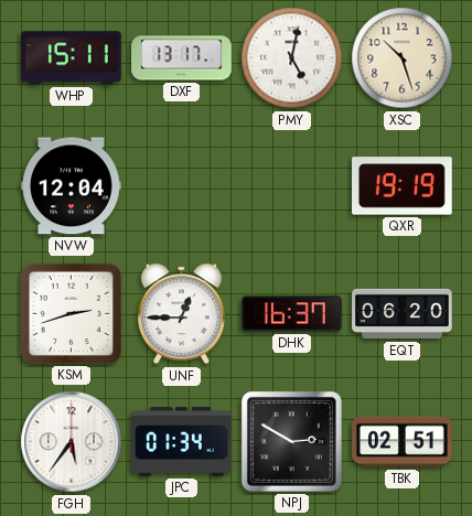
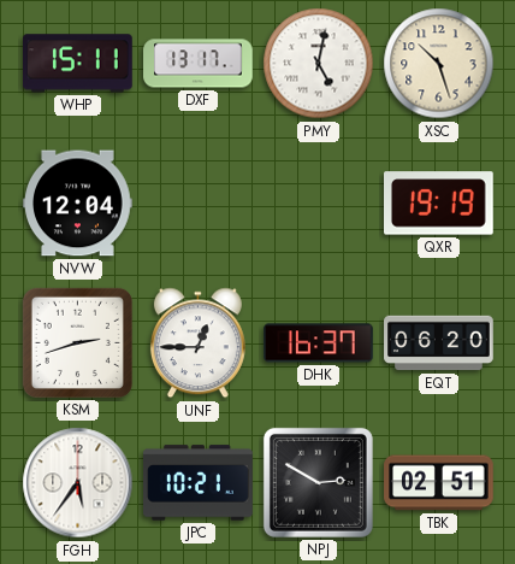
JPC: 01:34 -> 10:21
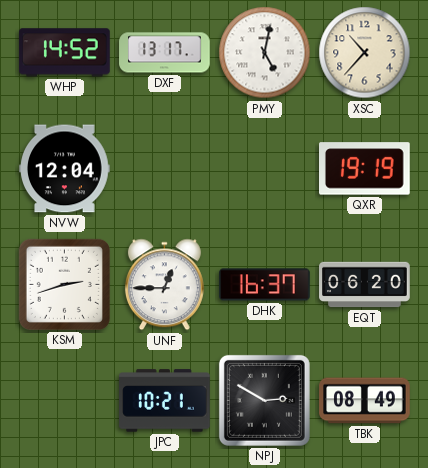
WHP: 15:11 -> 14:52
XSC: 10:27 -> 10:37
FGH: 5:36 -> none
TBK: 02:51 -> 08:49
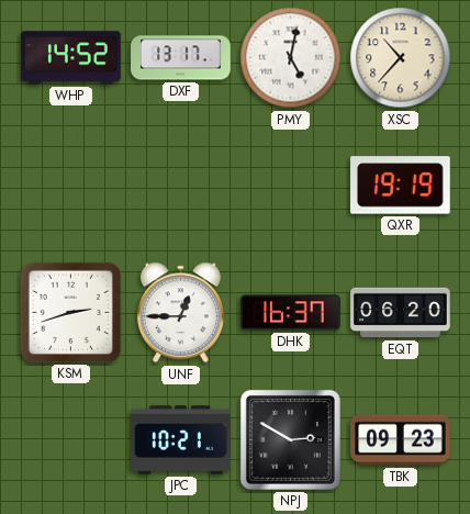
NVW: 12:04 -> none
TBK: 08:49 -> 09:23
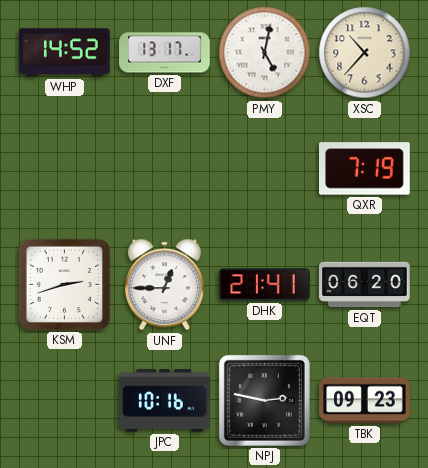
QXR: 19:19 -> 7:19
DHK: 16:37 -> 21:41
JPC: 10:21 -> 10:16
NPJ: 2:50 -> 2:47
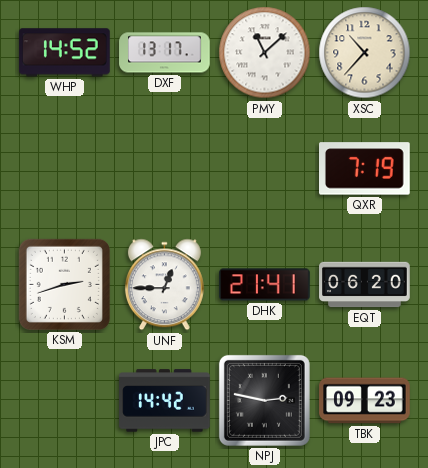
PMY: 5:02 -> 11:08
JPC: 10:16 -> 14:42
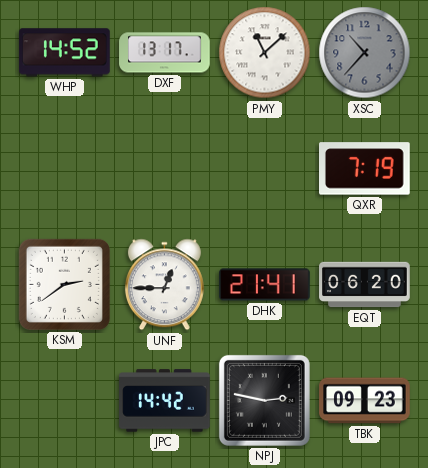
XSC dial: cream -> grey
KSM: 2:42 -> 2:39
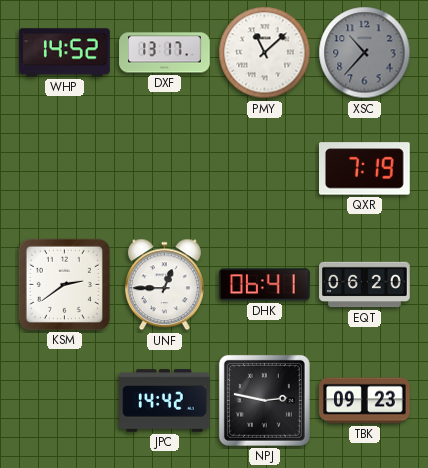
DHK: 21:41 -> 06:41
